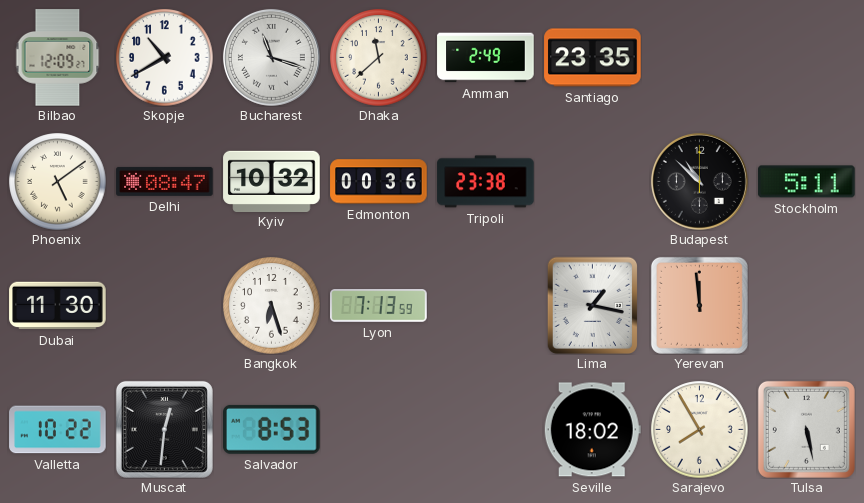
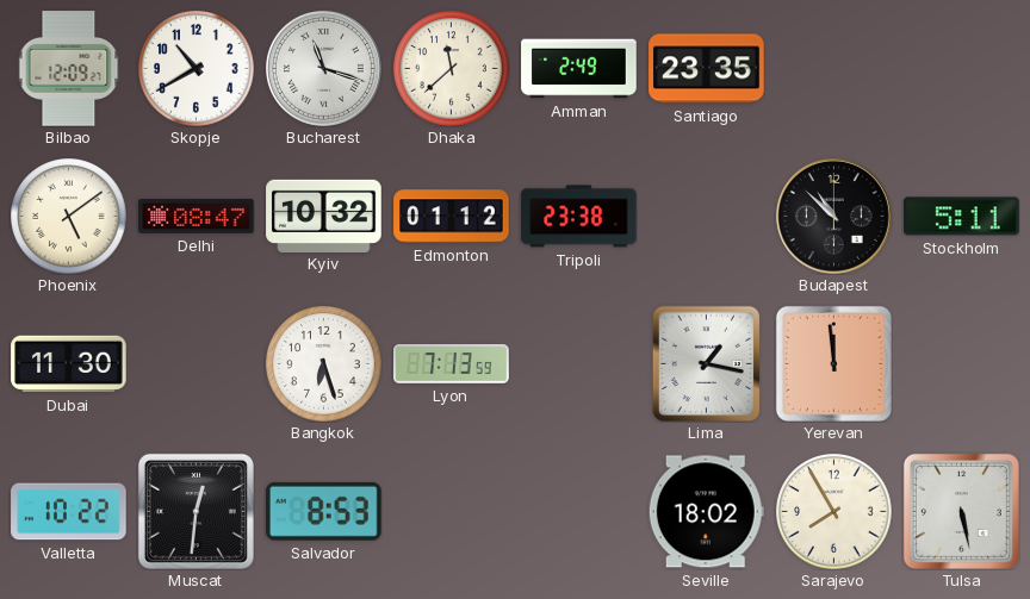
Edmonton: 00:36 -> 01:12
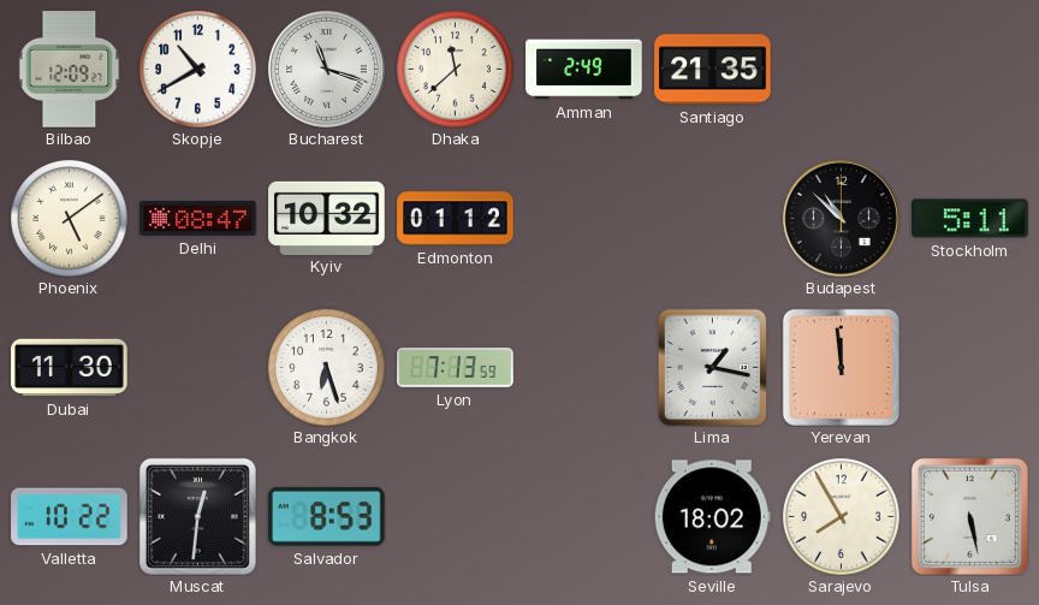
Santiago: 23:35 -> 21:35
Tripoli: 23:38 -> none
